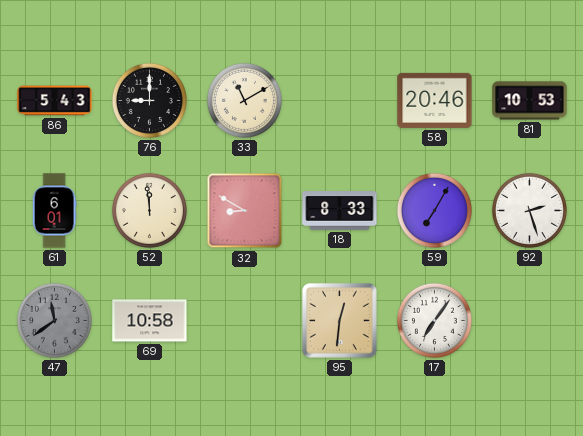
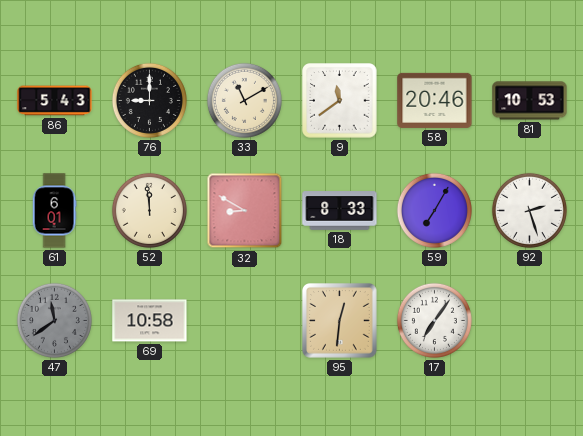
9: none -> 11:39
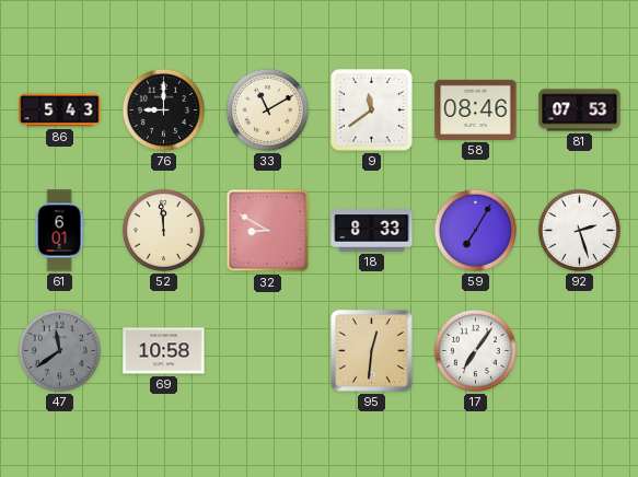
58: 20:46 -> 08:46
81: 10:53 -> 07:53
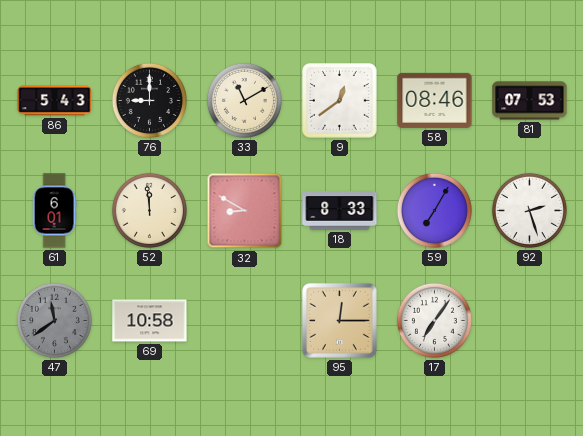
9: 11:39 -> 12:39
95: 12:31 -> 12:15
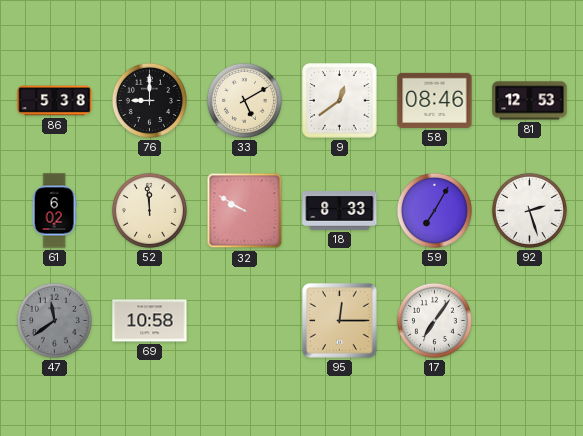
86: 5:43 -> 5:38
33: 11:10 -> 5:10
81: 07:53 -> 12:53
61: 6:01 -> 6:02
32: 8:50 -> 9:50
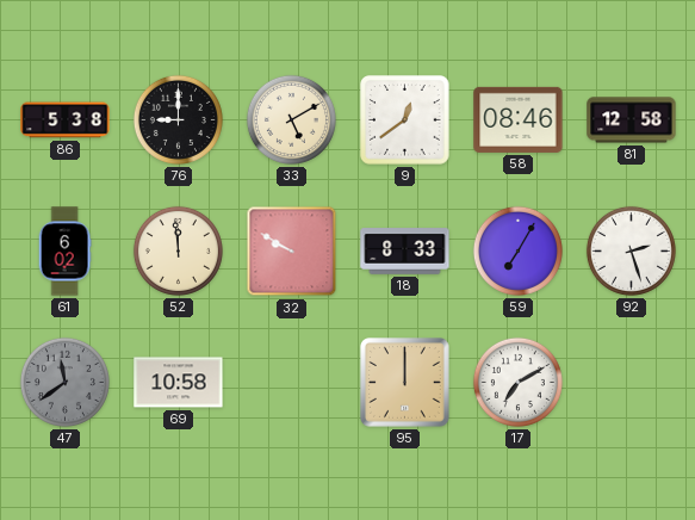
81: 12:53 -> 12:58
95: 12:15 -> 12:00
17: 7:06 -> 7:10
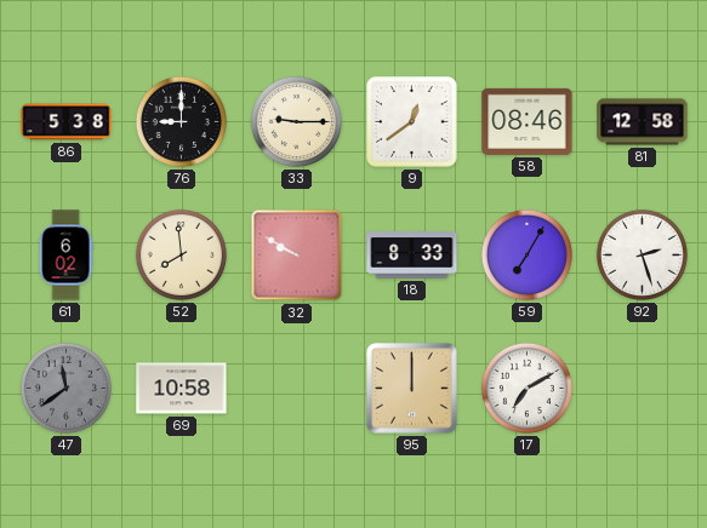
33: 5:10 -> 9:15
52: 11:59 -> 7:59
